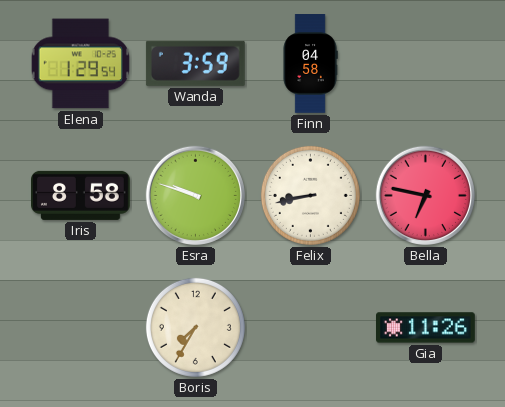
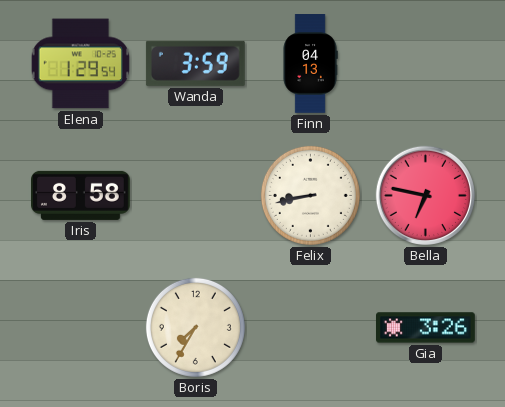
Finn: 04:58 -> 04:13
Esra: 9:48 -> none
Gia: 11:26 -> 3:26
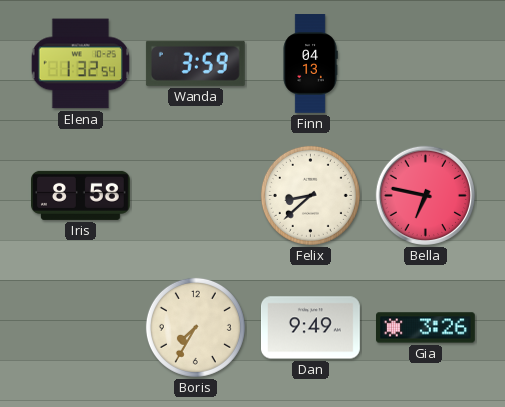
Elena: 1:29 -> 1:32
Felix: 8:43 -> 8:38
Dan: none -> 9:49
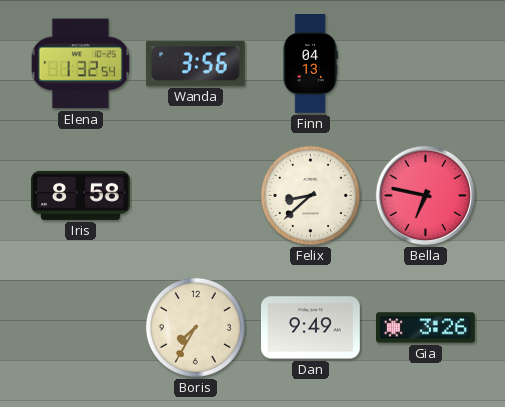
Wanda: 3:59 -> 3:56
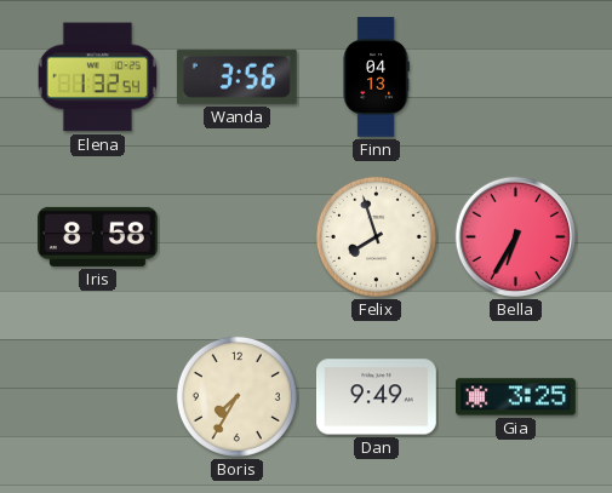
Felix: 8:38 -> 7:57
Bella: 6:47 -> 6:35
Gia: 3:26 -> 3:25
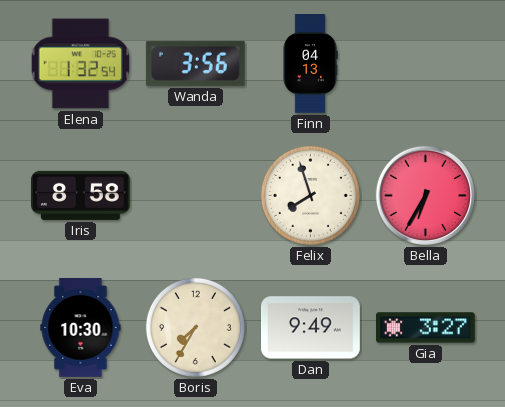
Eva: none -> 10:30
Gia: 3:25 -> 3:27
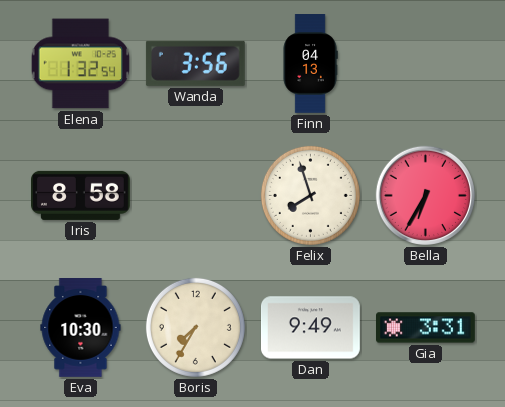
Gia: 3:27 -> 3:31
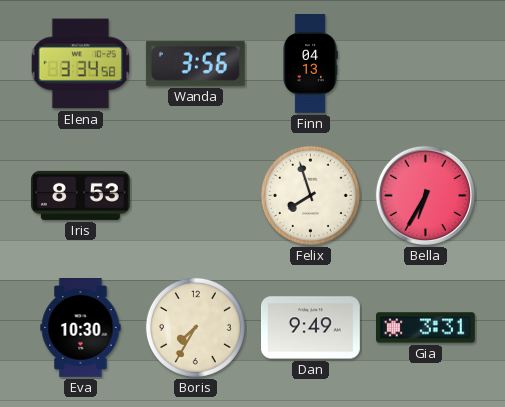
Elena: 1:32 -> 3:34
Iris: 8:58 -> 8:53
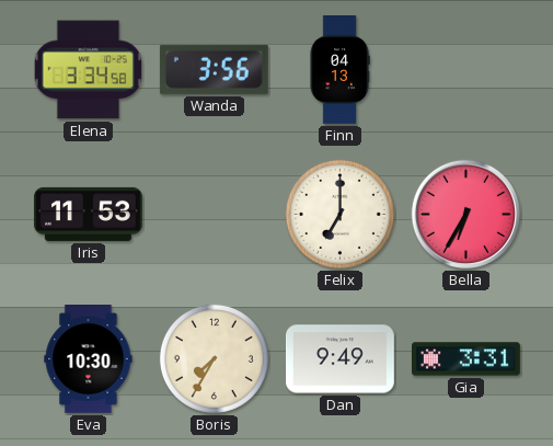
Iris: 8:53 -> 11:53
Felix: 7:57 -> 7:00
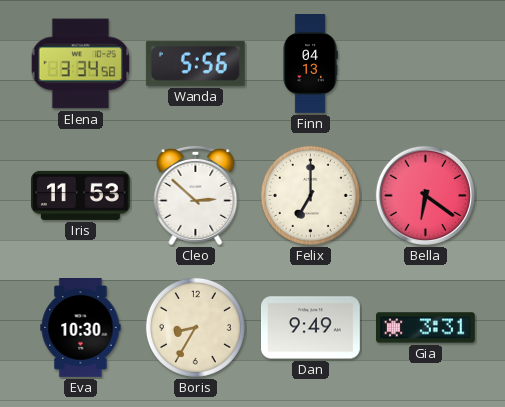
Wanda: 3:56 -> 5:56
Cleo: none -> 2:52
Bella: 6:35 -> 6:21
Boris: 7:35 -> 8:35
